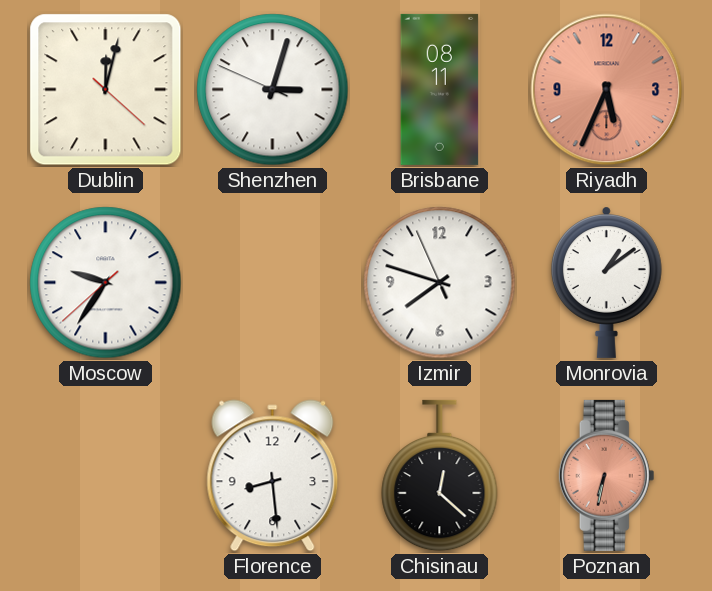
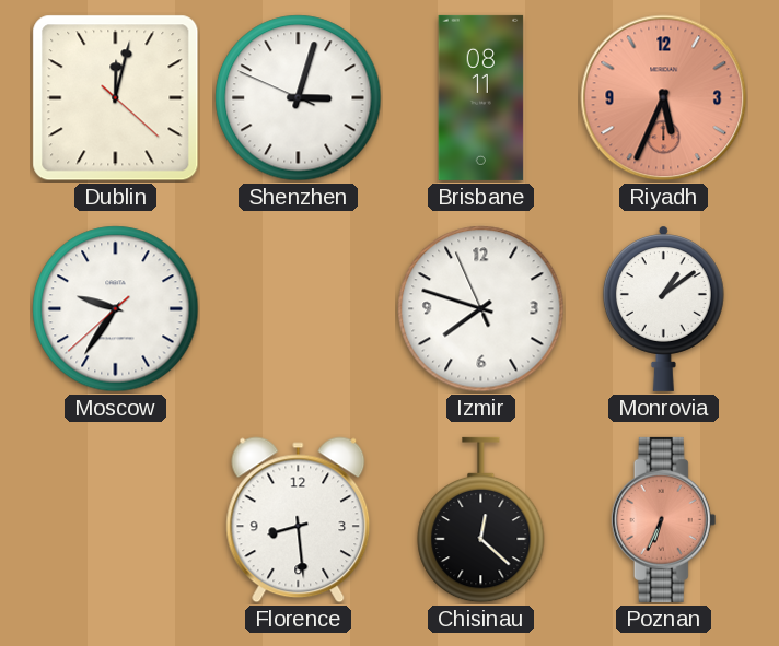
Poznan: 6:32 -> 6:34
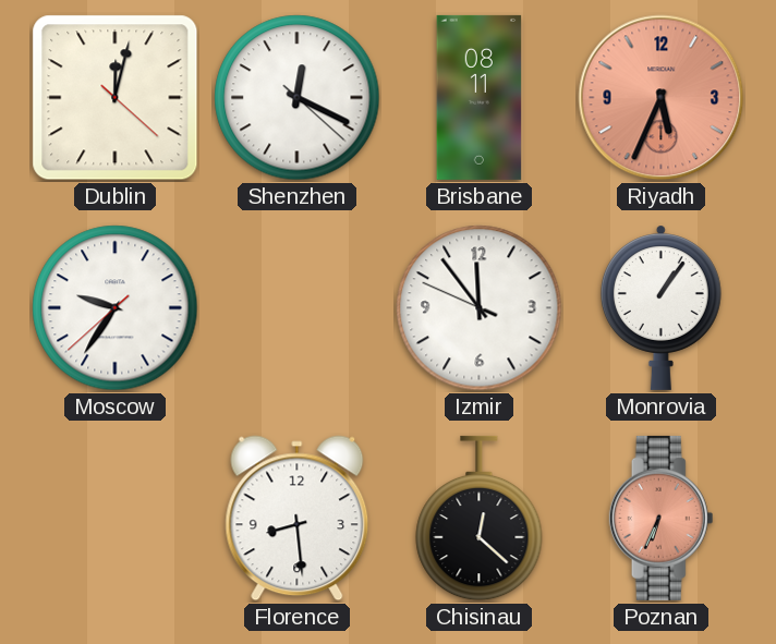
Shenzhen: 3:02 -> 12:19
Izmir: 7:47 -> 11:53
Monrovia: 1:09 -> 1:06
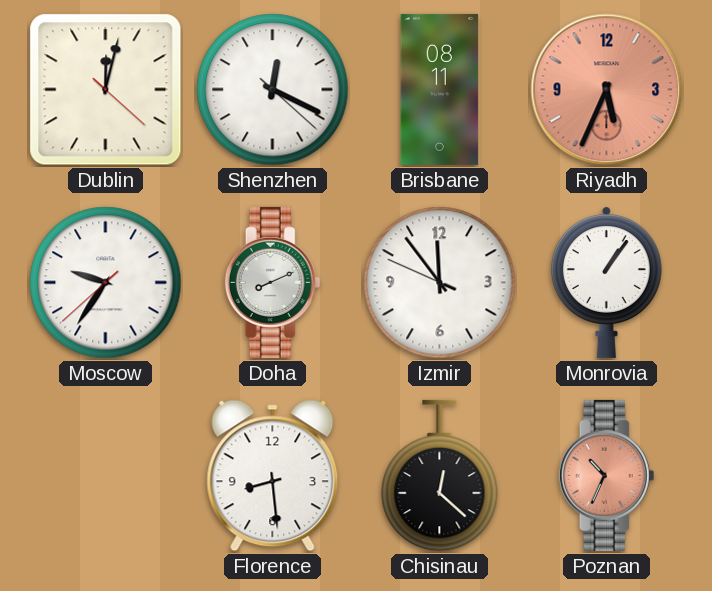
Doha: none -> 8:11
Poznan: 6:34 -> 10:34
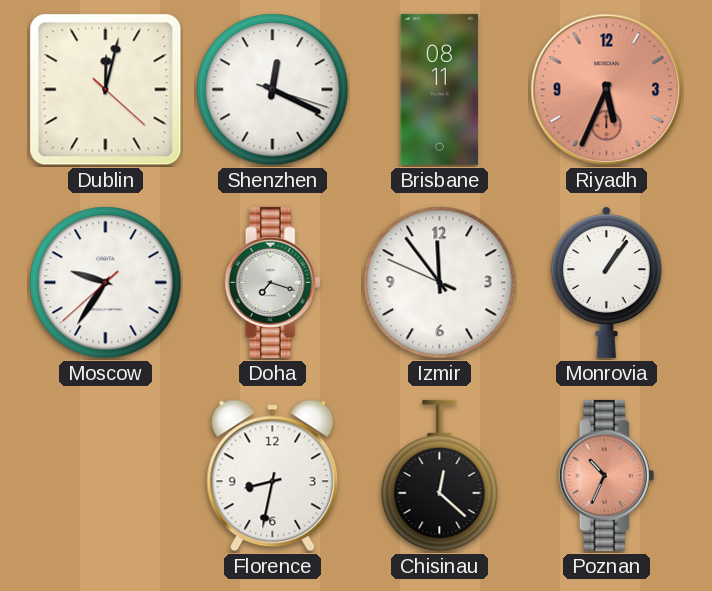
Shenzhen: 12:19:22 -> 12:19:18
Doha: 8:11 -> 7:18
Florence: 8:29 -> 8:32
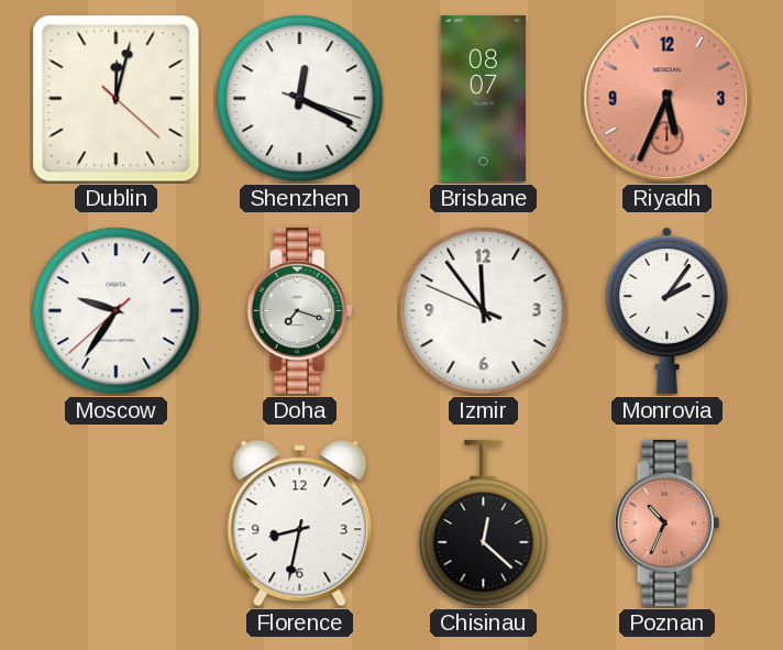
Brisbane: 08:11 -> 08:07
Monrovia: 1:06 -> 2:06
